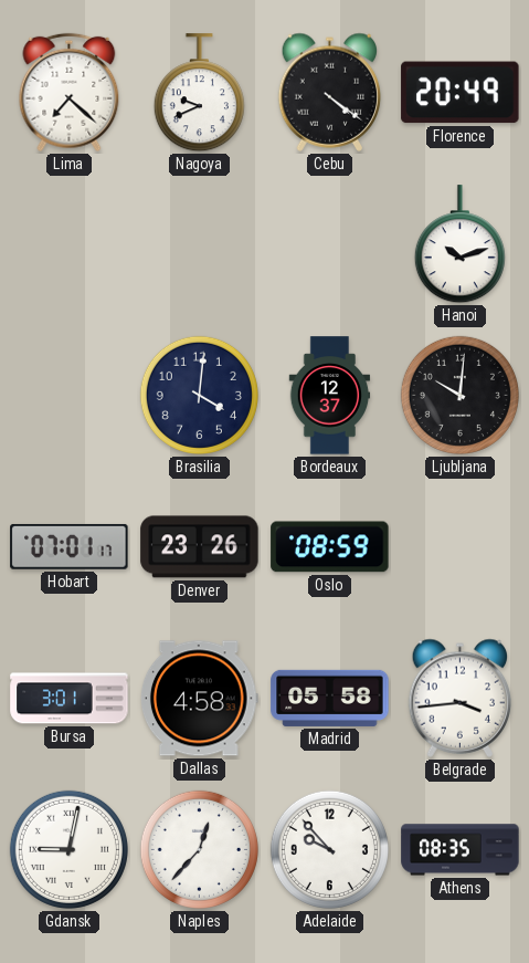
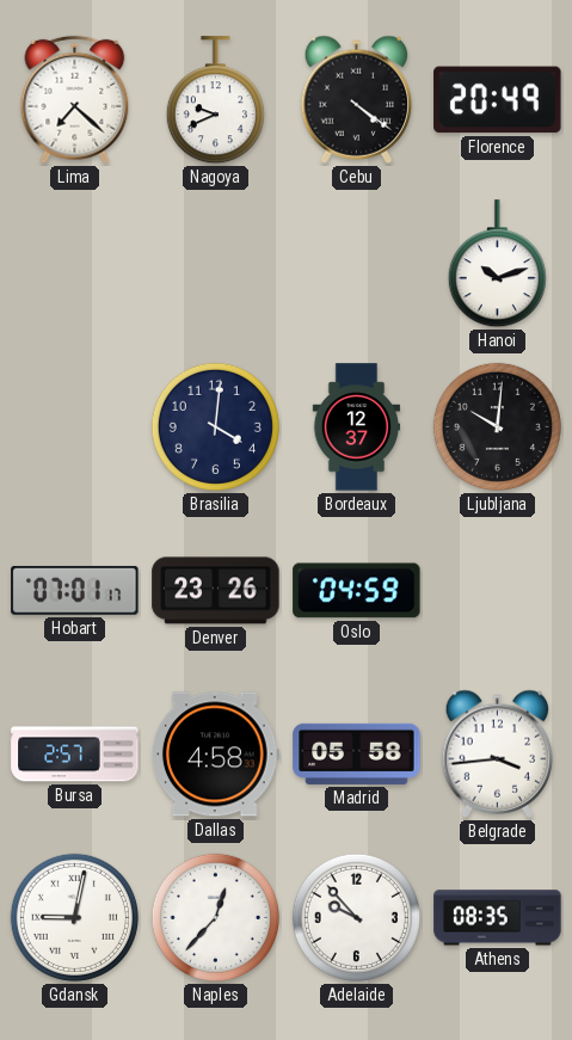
Oslo: 08:59 -> 04:59
Bursa: 3:01 -> 2:57
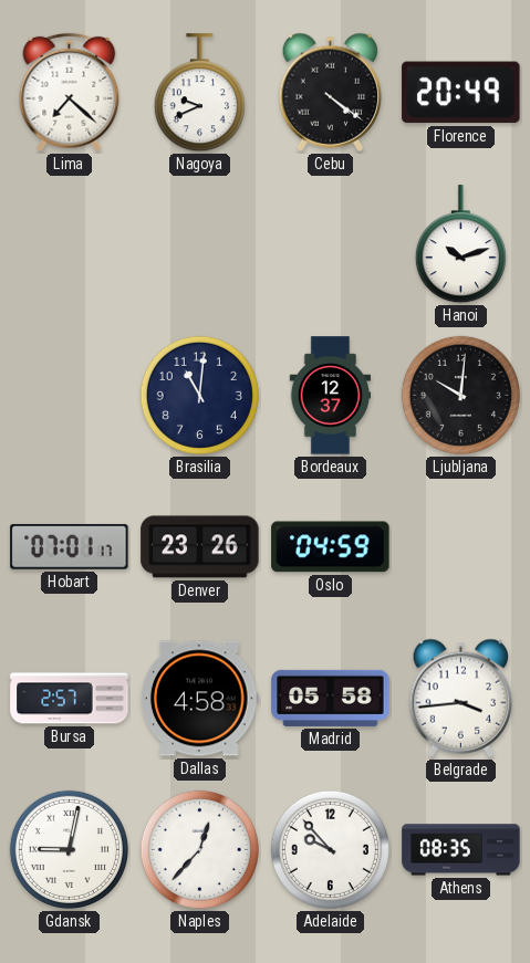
Brasilia: 4:01 -> 11:01
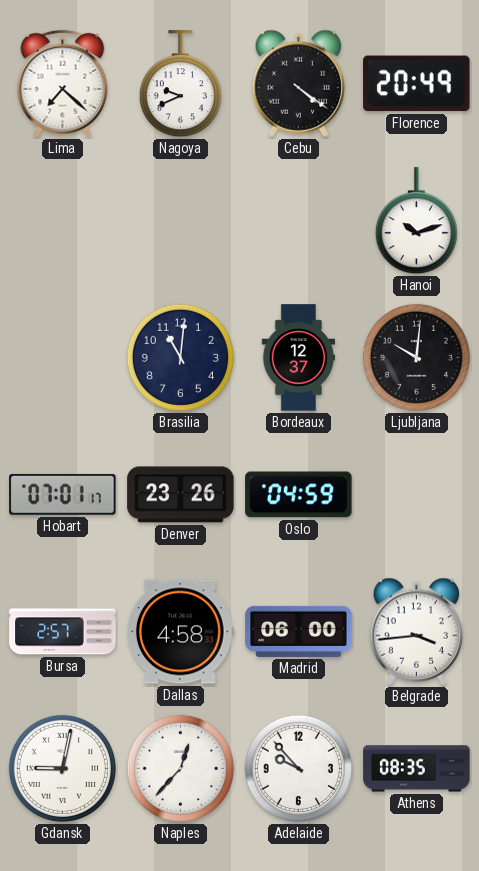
Madrid: 05:58 -> 06:00
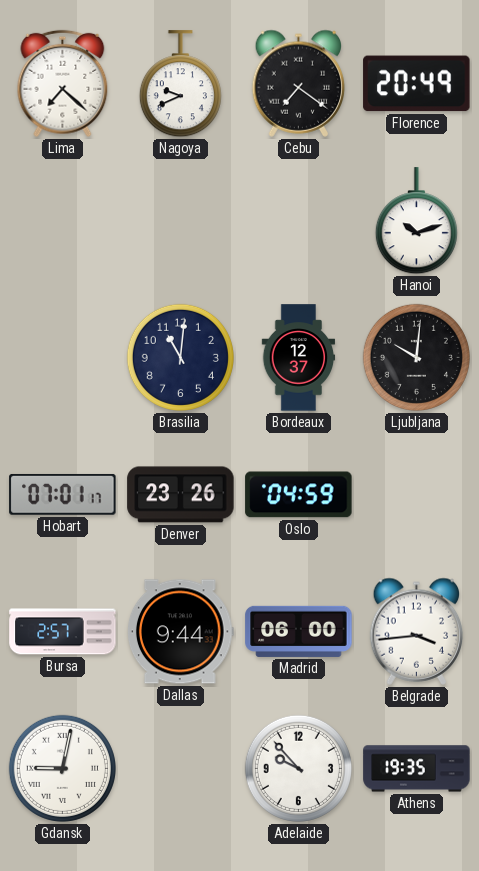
Cebu: 4:21 -> 7:21
Dallas: 4:58 -> 9:44
Naples: 12:37 -> none
Athens: 08:35 -> 19:35
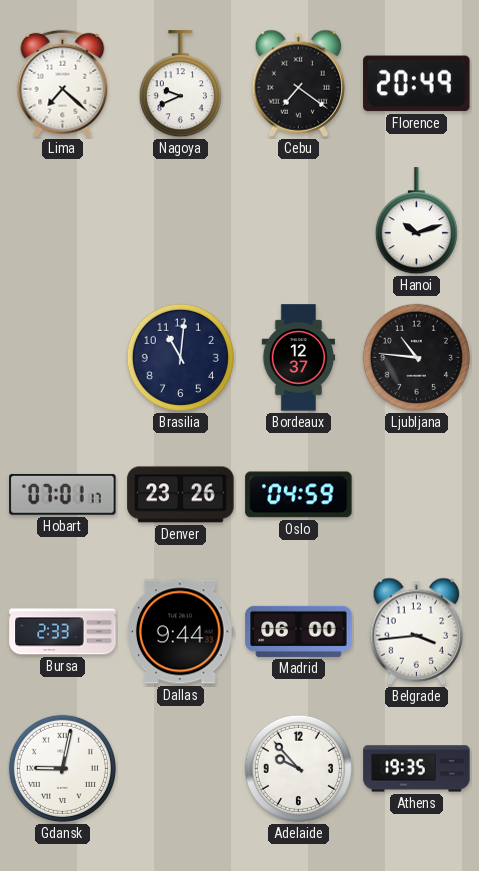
Ljubljana: 10:01 -> 10:46
Bursa: 2:57 -> 2:33
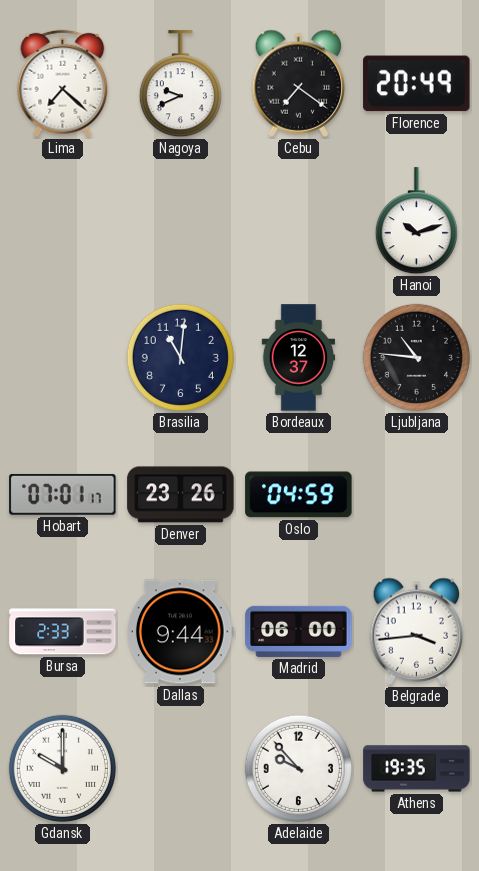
Gdansk: 9:02 -> 10:00
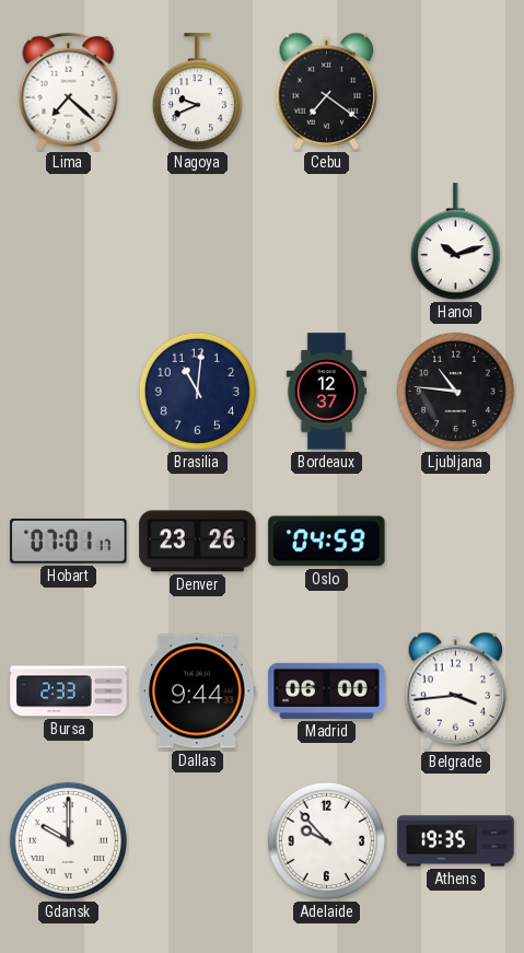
Florence: 20:49 -> none
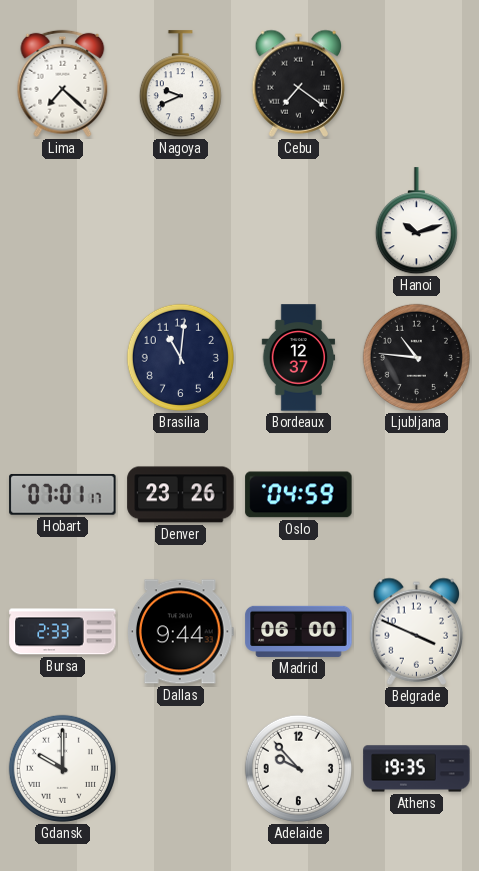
Belgrade: 3:44 -> 3:49
